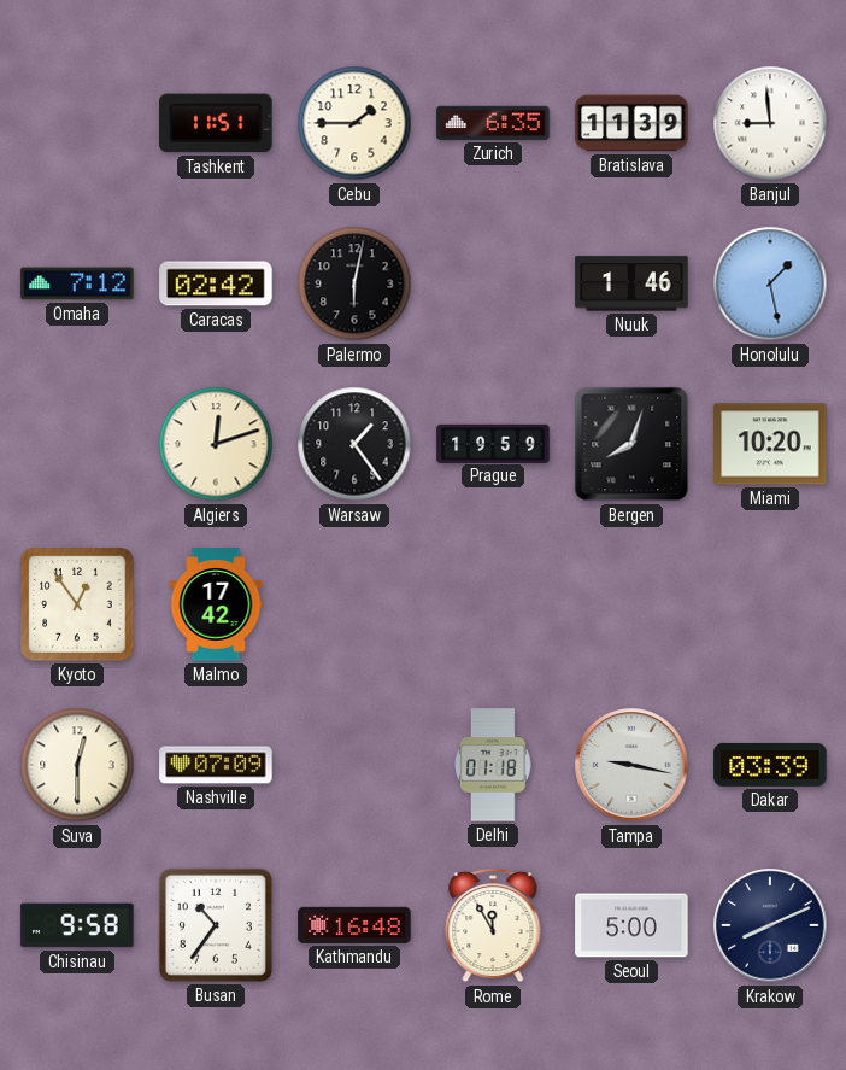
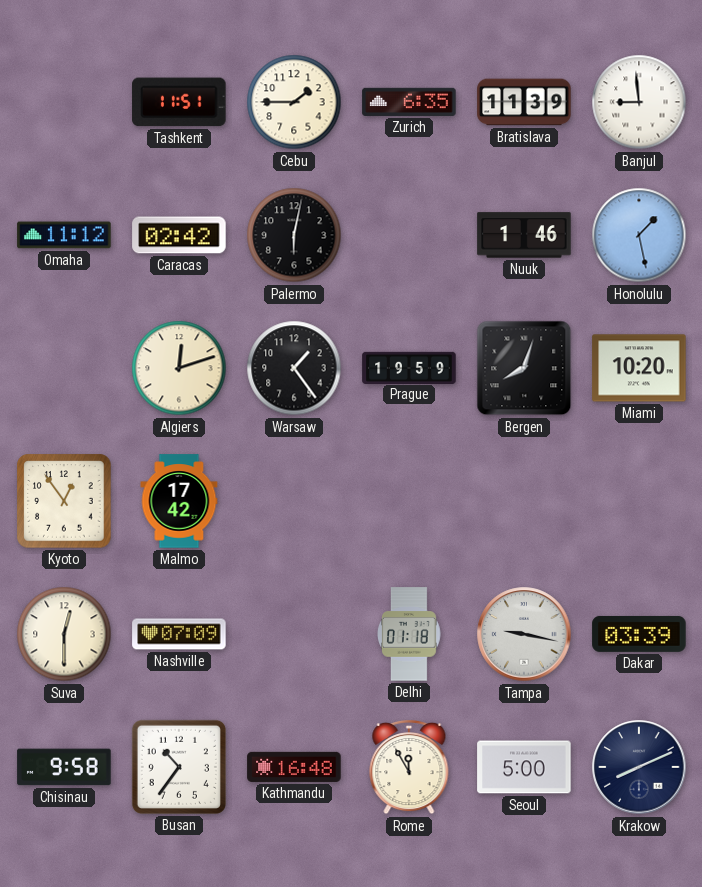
Omaha: 7:12 -> 11:12
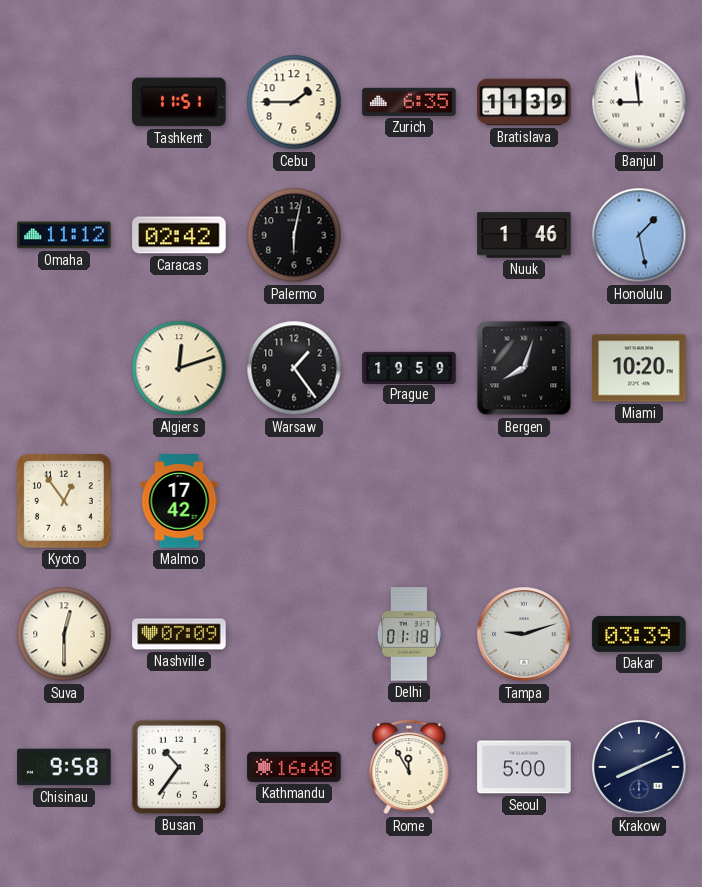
Tampa: 9:17 -> 9:12
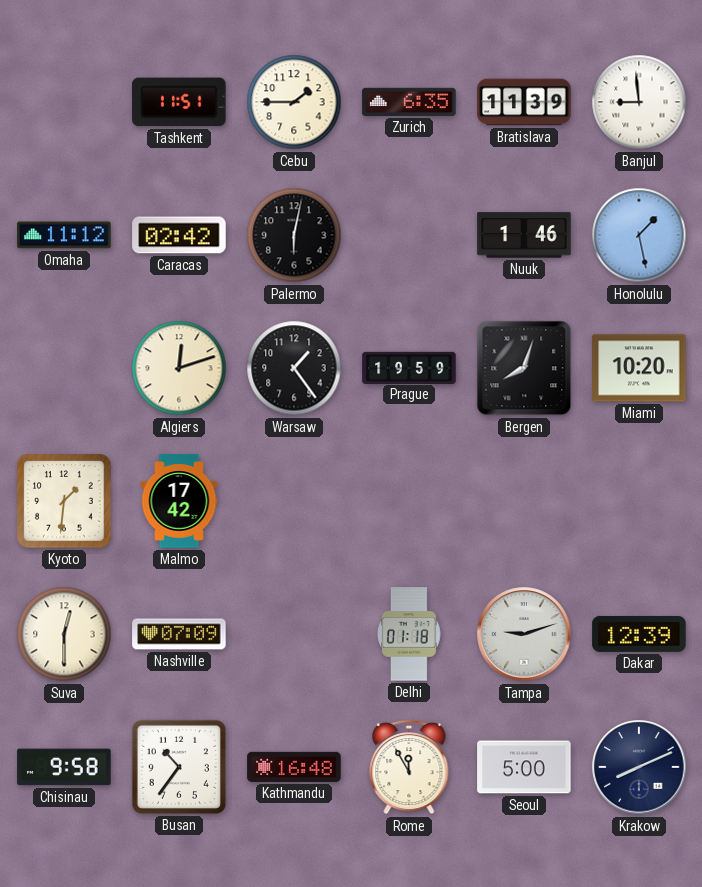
Kyoto: 12:54 -> 1:31
Dakar: 03:39 -> 12:39
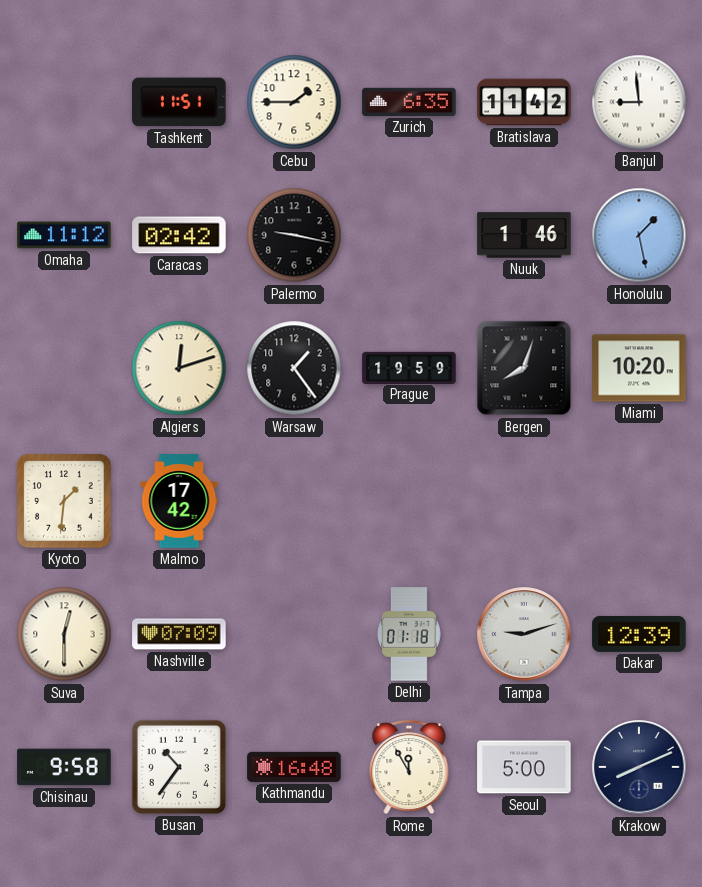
Bratislava: 11:39 -> 11:42
Palermo: 6:02 -> 9:17
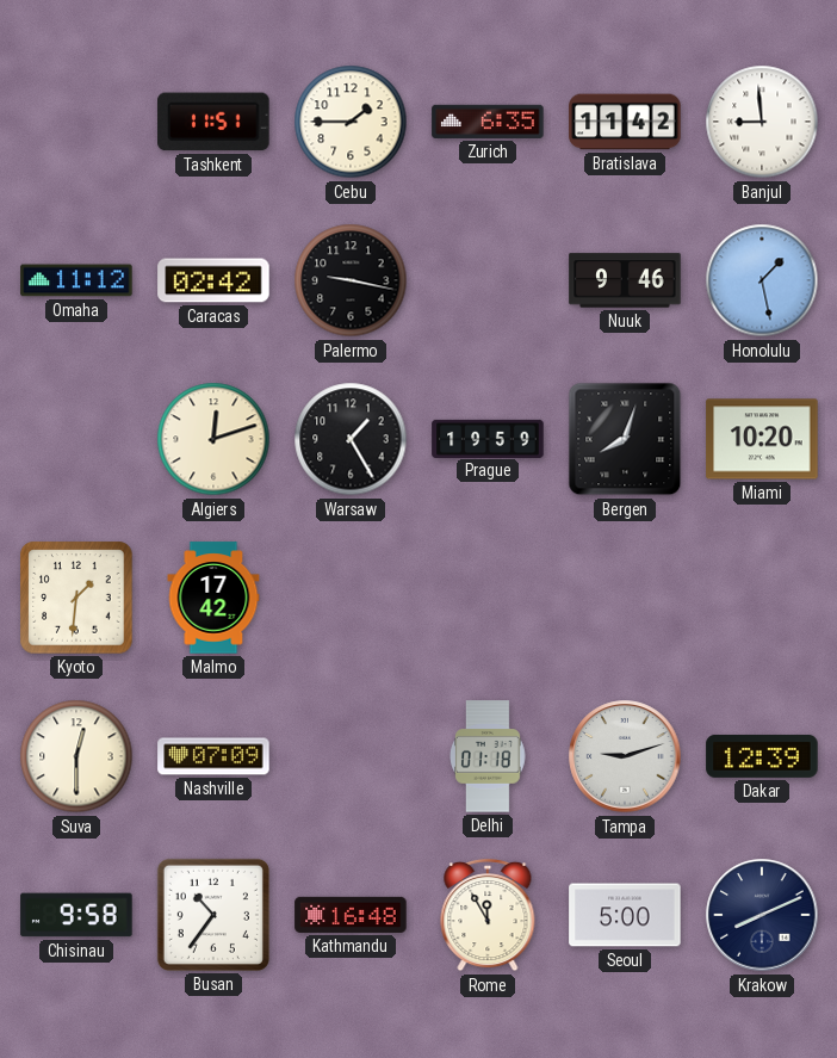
Nuuk: 1:46 -> 9:46
Warsaw: 1:24 -> 1:25
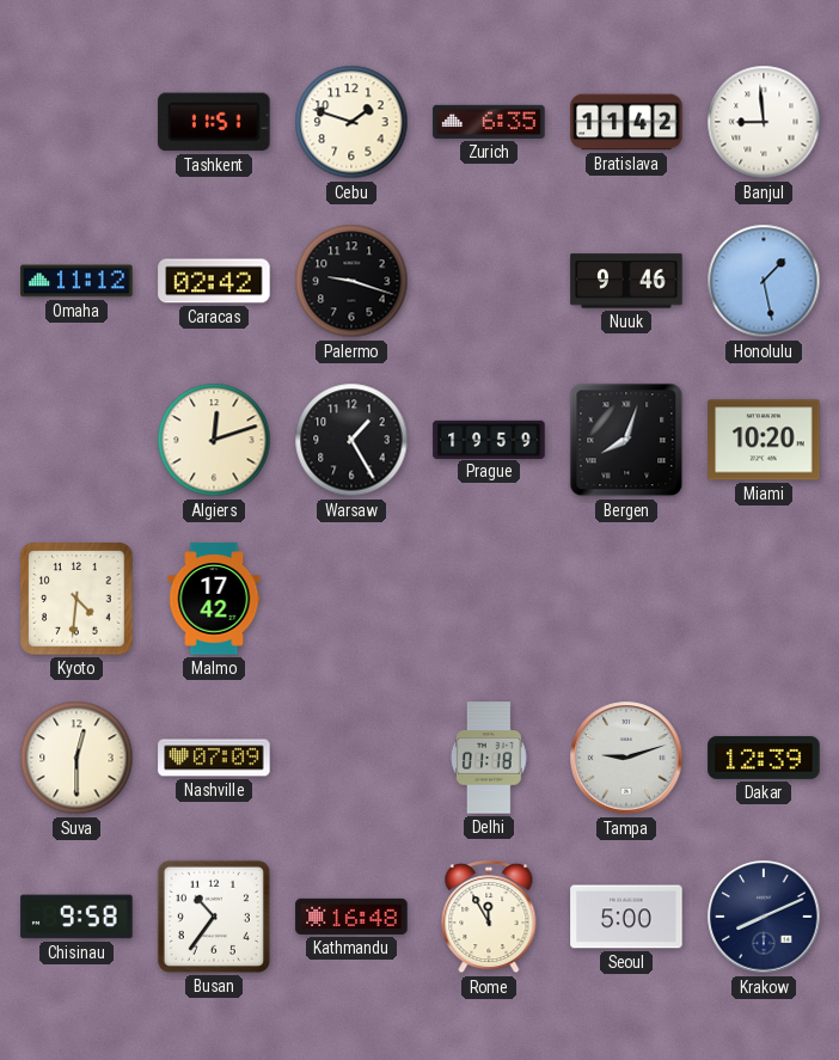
Cebu: 1:45 -> 1:48
Palermo: 9:17 -> 9:18
Kyoto: 1:31 -> 4:31
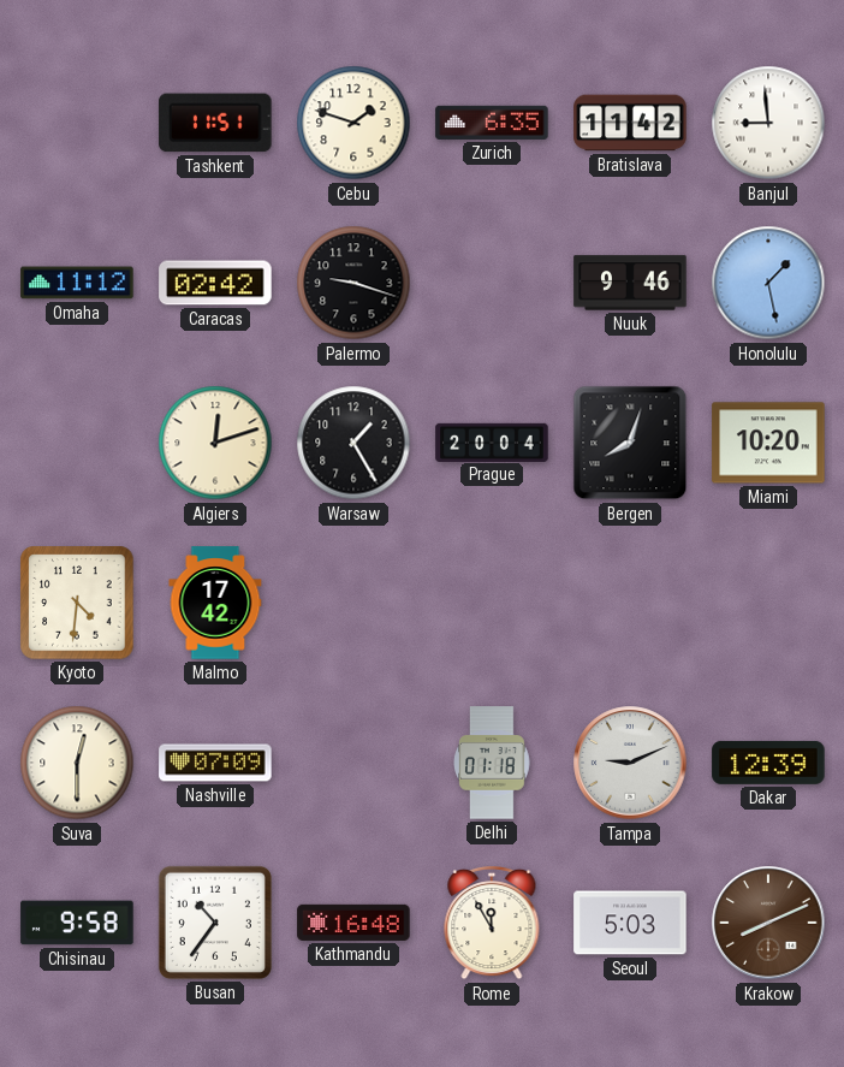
Prague: 19:59 -> 20:04
Tampa: 9:12 -> 9:11
Seoul: 5:00 -> 5:03
Krakow dial: navy -> brown
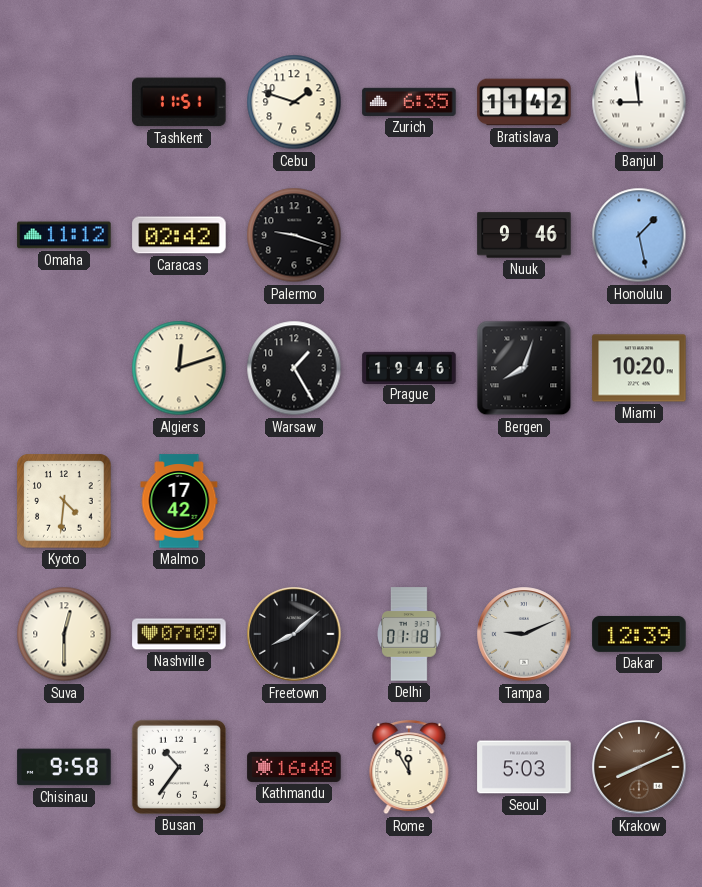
Prague: 20:04 -> 19:46
Freetown: none -> 8:08
